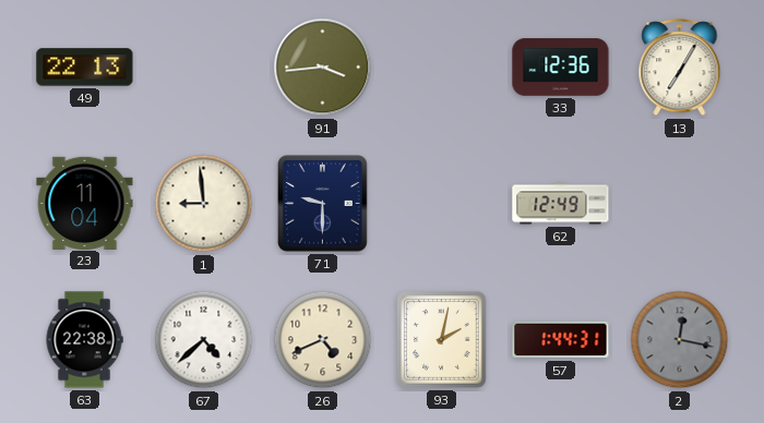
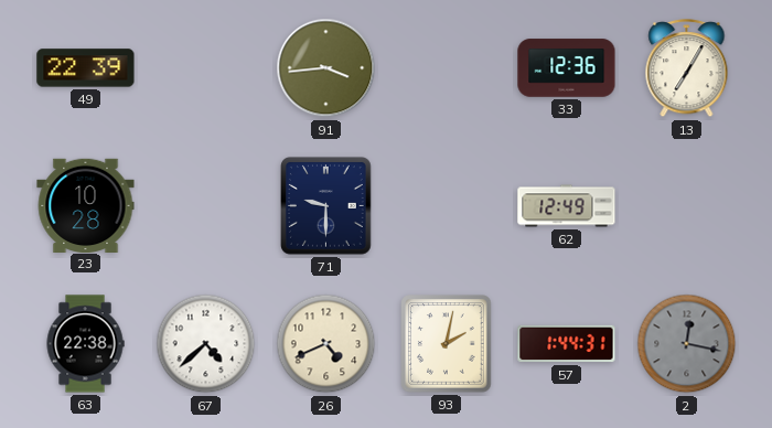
49: 22:13 -> 22:39
23: 11:04 -> 10:28
1: 8:59 -> none
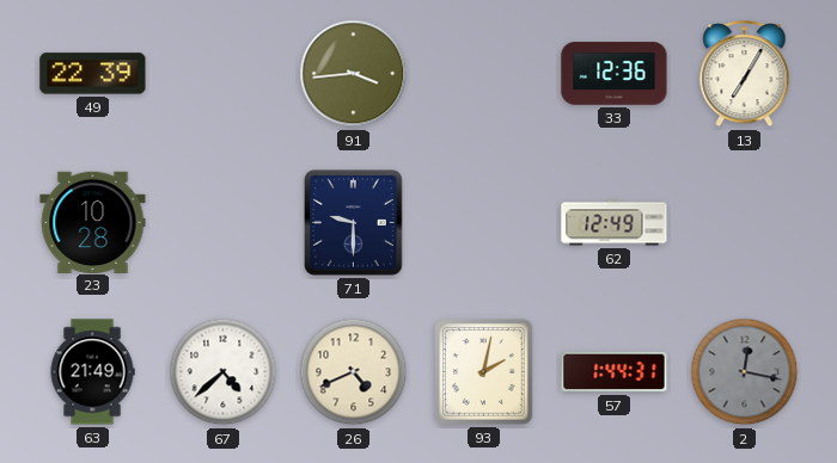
63: 22:38 -> 21:49
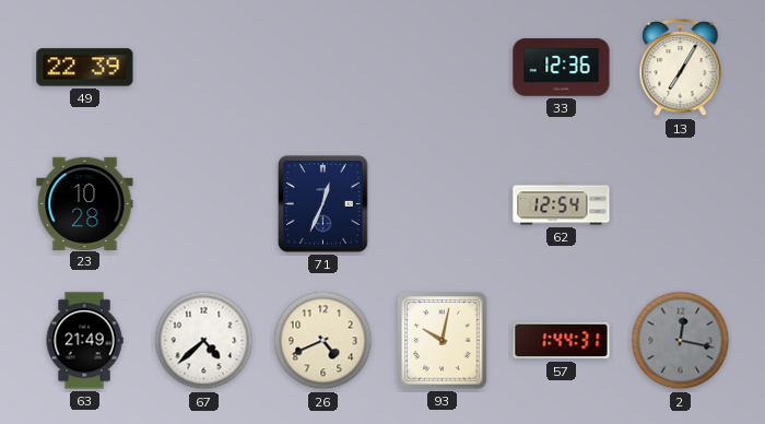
91: 3:44 -> none
71: 9:30 -> 12:34
62: 12:49 -> 12:54
93: 2:02 -> 10:02
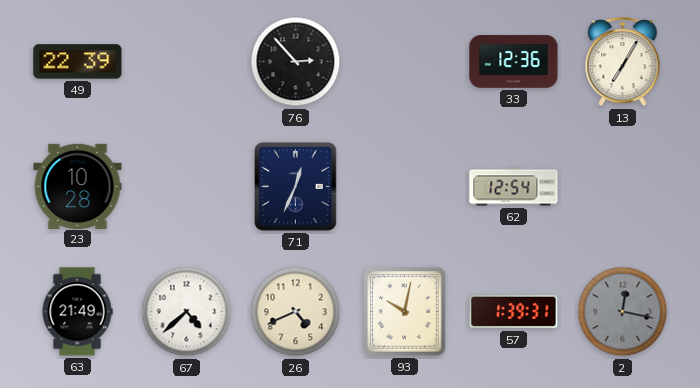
76: none -> 2:53
57: 1:44 -> 1:39
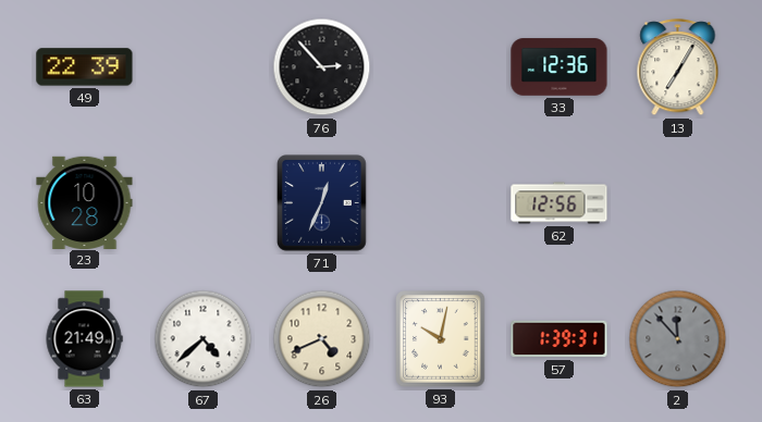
62: 12:54 -> 12:56
2: 12:17 -> 11:53
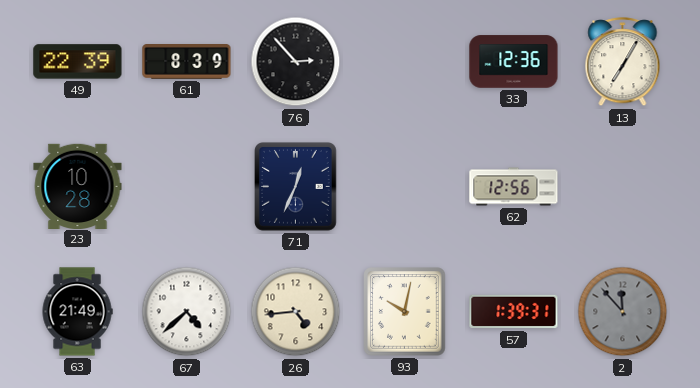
61: none -> 8:39
26: 4:41 -> 4:44
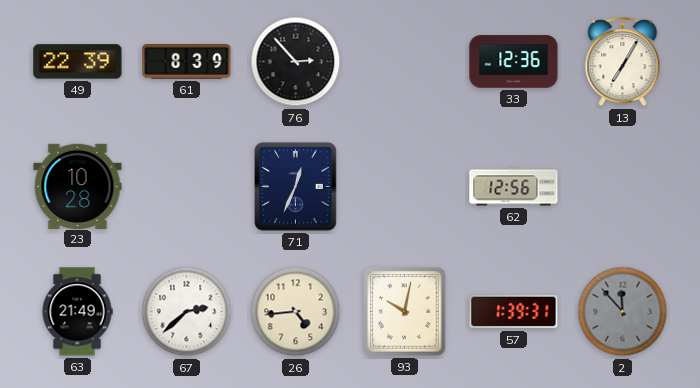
67: 4:38 -> 2:38
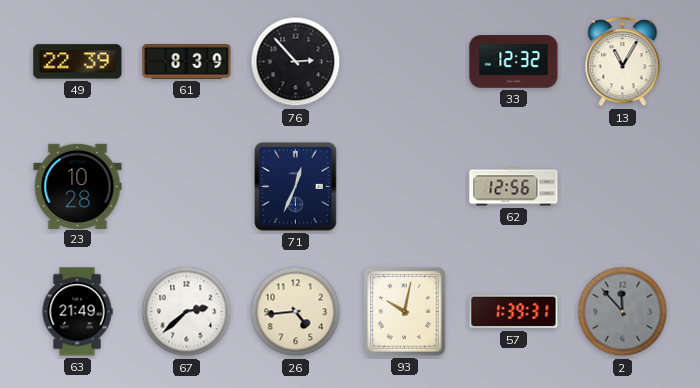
33: 12:36 -> 12:32
13: 7:05 -> 11:05
